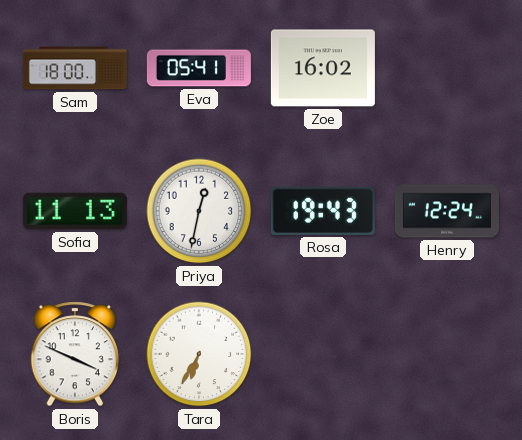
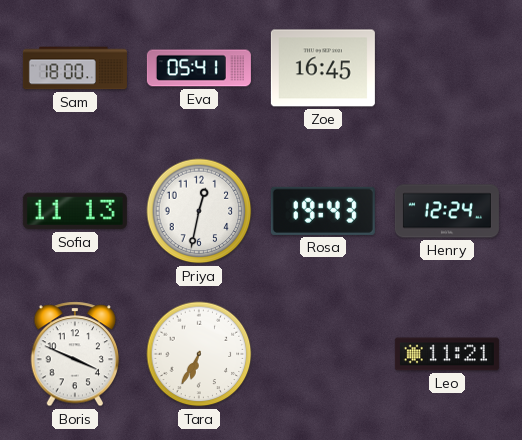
Zoe: 16:02 -> 16:45
Leo: none -> 11:21
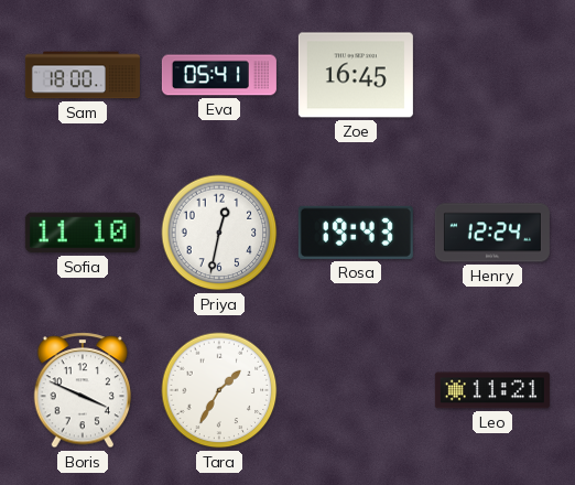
Sofia: 11:13 -> 11:10
Tara: 6:35 -> 1:35
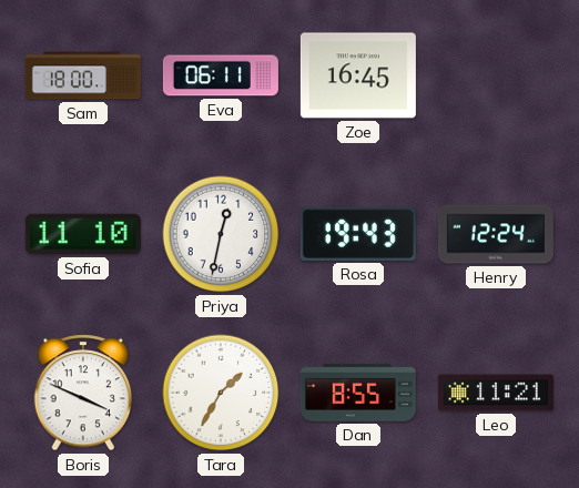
Eva: 05:41 -> 06:11
Dan: none -> 8:55
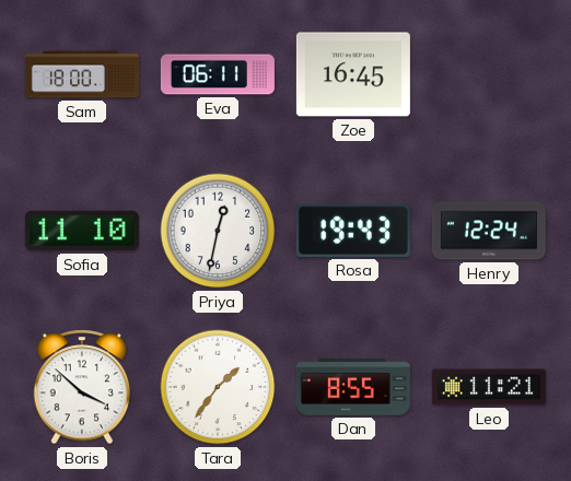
Boris: 3:49 -> 3:52
Tara: 1:35 -> 1:36
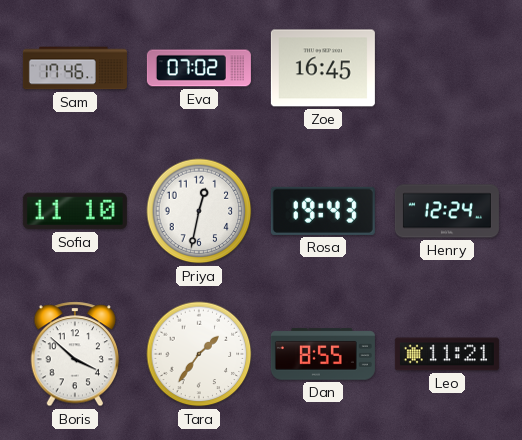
Sam: 18:00 -> 17:46
Eva: 06:11 -> 07:02
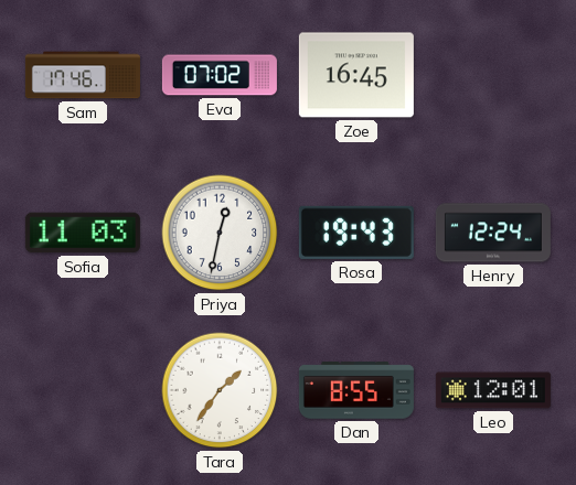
Sofia: 11:10 -> 11:03
Boris: 3:52 -> none
Leo: 11:21 -> 12:01
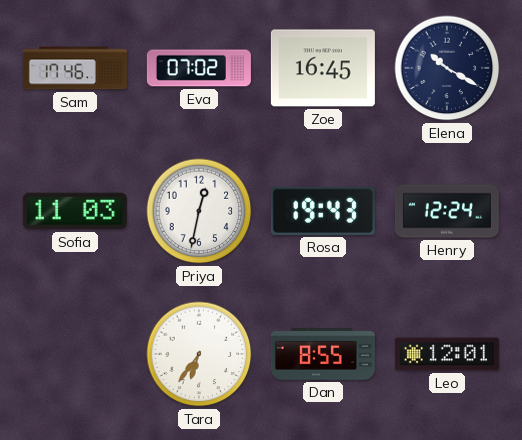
Elena: none -> 10:20
Tara: 1:36 -> 6:36
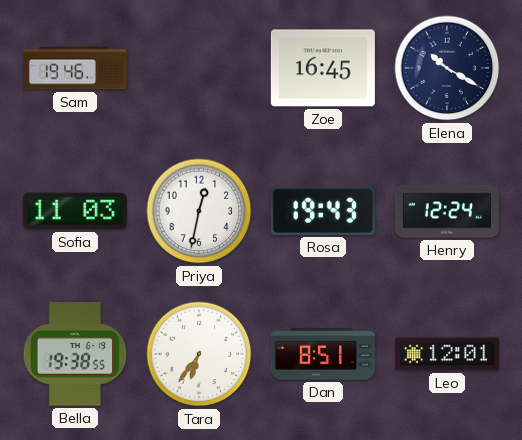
Sam: 17:46 -> 19:46
Eva: 07:02 -> none
Bella: none -> 19:38
Dan: 8:55 -> 8:51
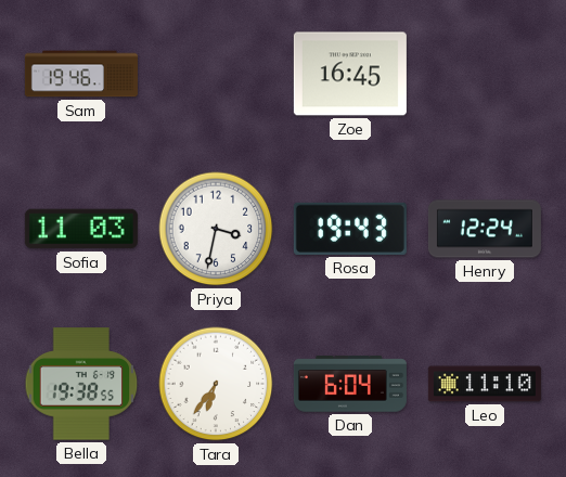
Elena: 10:20 -> none
Priya: 12:32 -> 3:32
Dan: 8:51 -> 6:04
Leo: 12:01 -> 11:10
